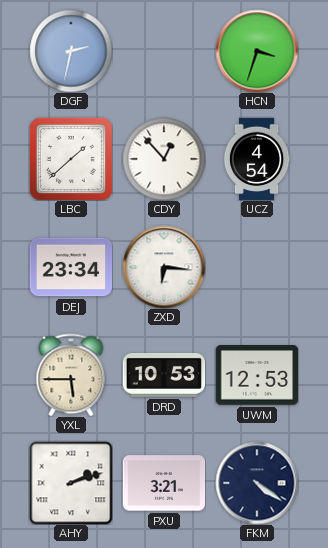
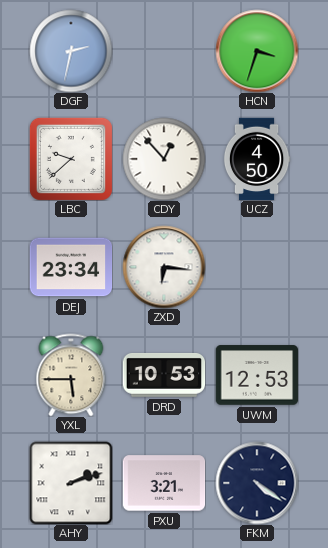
LBC: 1:38 -> 9:38
UCZ: 4:54 -> 4:50
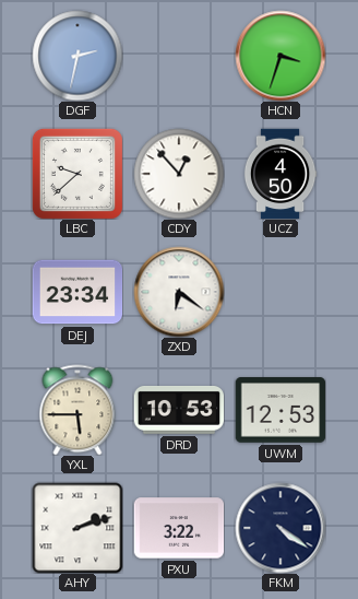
ZXD: 6:16 -> 6:21
PXU: 3:21 -> 3:22
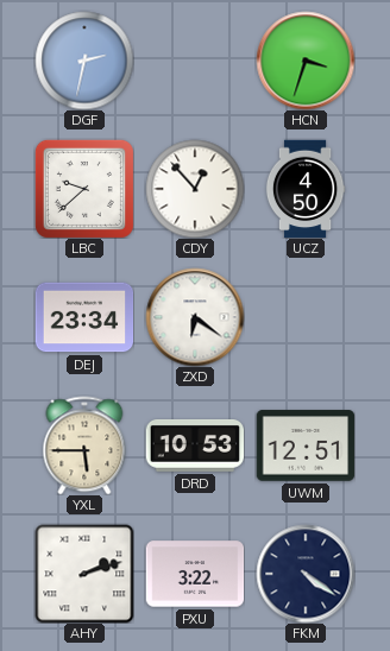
UWM: 12:53 -> 12:51
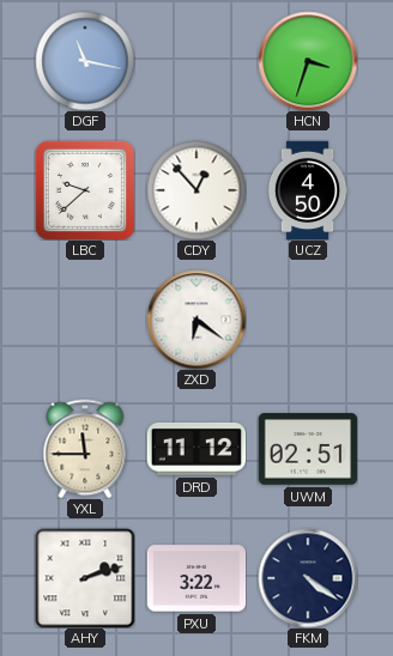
DGF: 2:32 -> 11:17
DEJ: 23:34 -> none
YXL: 5:45 -> 11:45
DRD: 10:53 -> 11:12
UWM: 12:51 -> 02:51
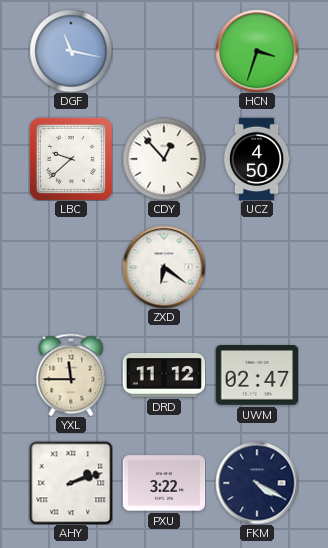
UWM: 02:51 -> 02:47
FKM: 4:21 -> 4:20
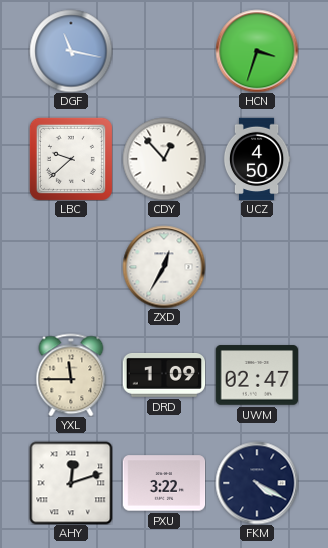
ZXD: 6:21 -> 12:35
DRD: 11:12 -> 1:09
AHY: 2:12 -> 12:12
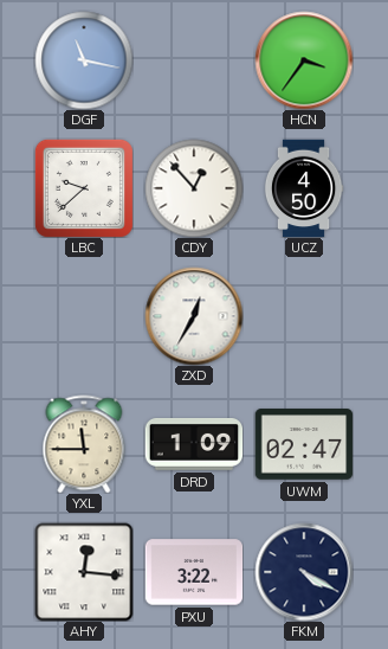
HCN: 3:33 -> 3:36
AHY: 12:12 -> 12:16
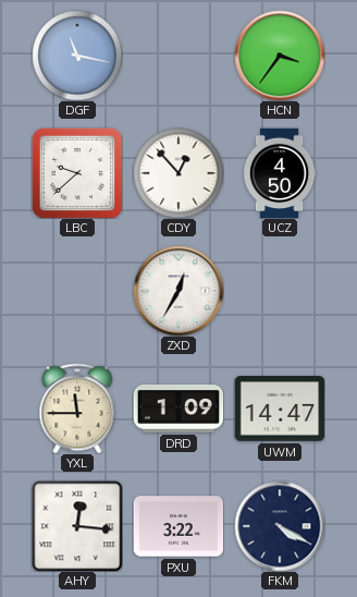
UWM: 02:47 -> 14:47
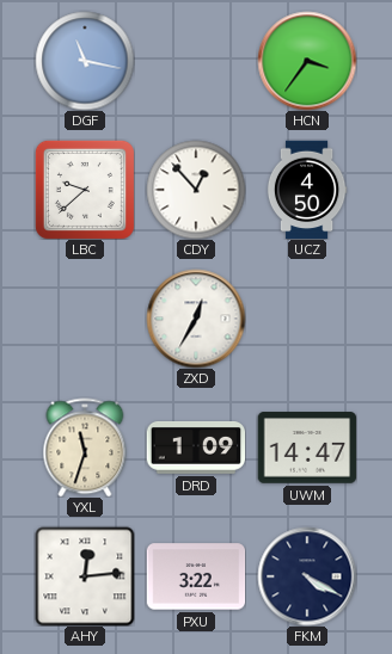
YXL: 11:45 -> 11:33
AHY: 12:16 -> 12:14
